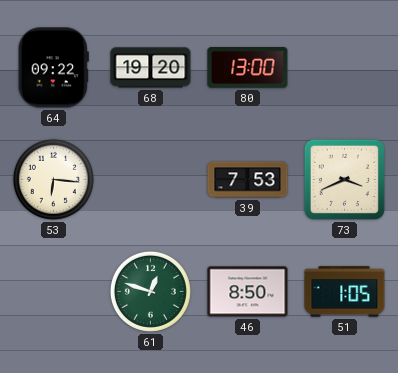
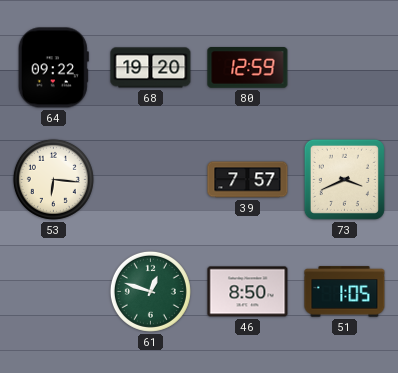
80: 13:00 -> 12:59
39: 7:53 -> 7:57
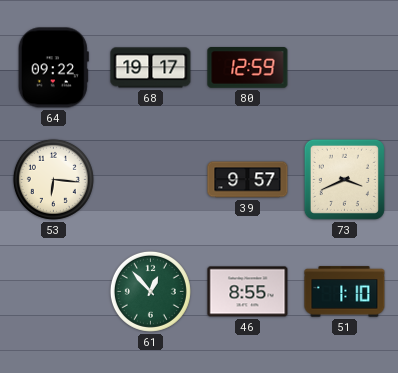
68: 19:20 -> 19:17
39: 7:57 -> 9:57
61: 12:48 -> 12:53
46: 8:50 -> 8:55
51: 1:05 -> 1:10
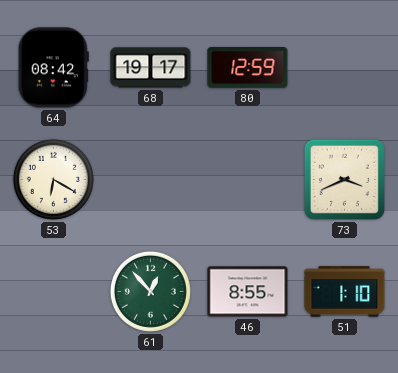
64: 09:22 -> 08:42
53: 6:16 -> 6:20
39: 9:57 -> none
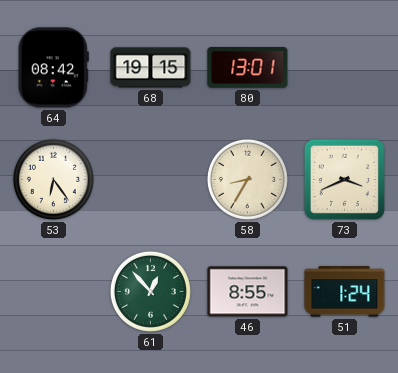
68: 19:17 -> 19:15
80: 12:59 -> 13:01
53: 6:20 -> 6:24
58: none -> 8:35
51: 1:10 -> 1:24
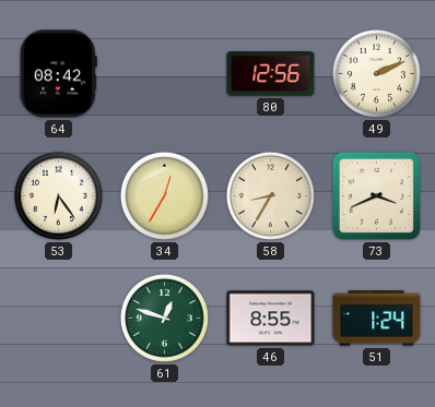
68: 19:15 -> none
80: 13:01 -> 12:56
49: none -> 2:11
34: none -> 12:35
61: 12:53 -> 12:48
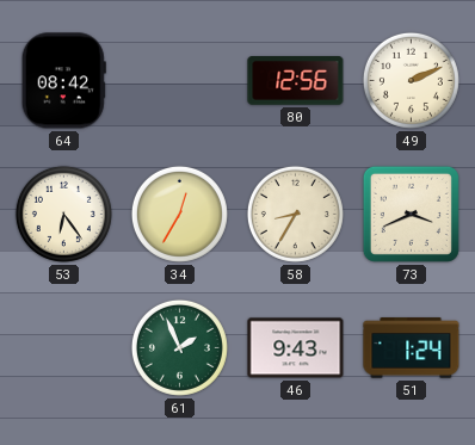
61: 12:48 -> 1:56
46: 8:55 -> 9:43
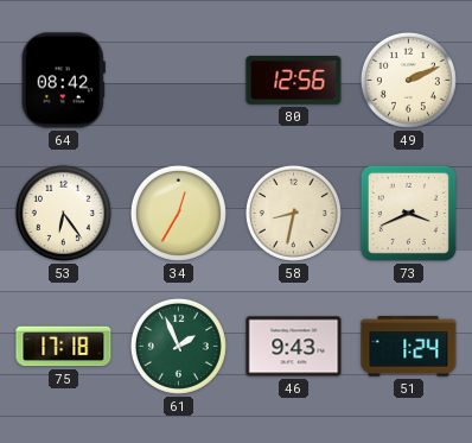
58: 8:35 -> 8:32
75: none -> 17:18
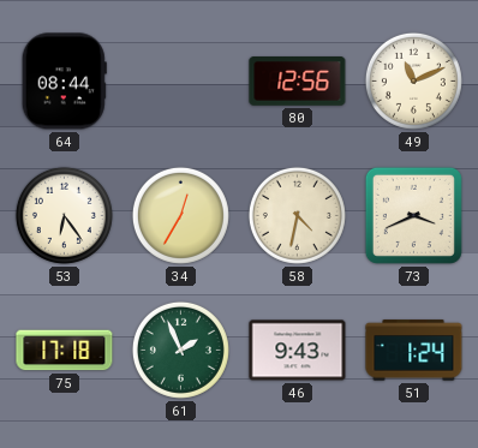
64: 08:42 -> 08:44
49: 2:11 -> 11:11
58: 8:32 -> 4:32
